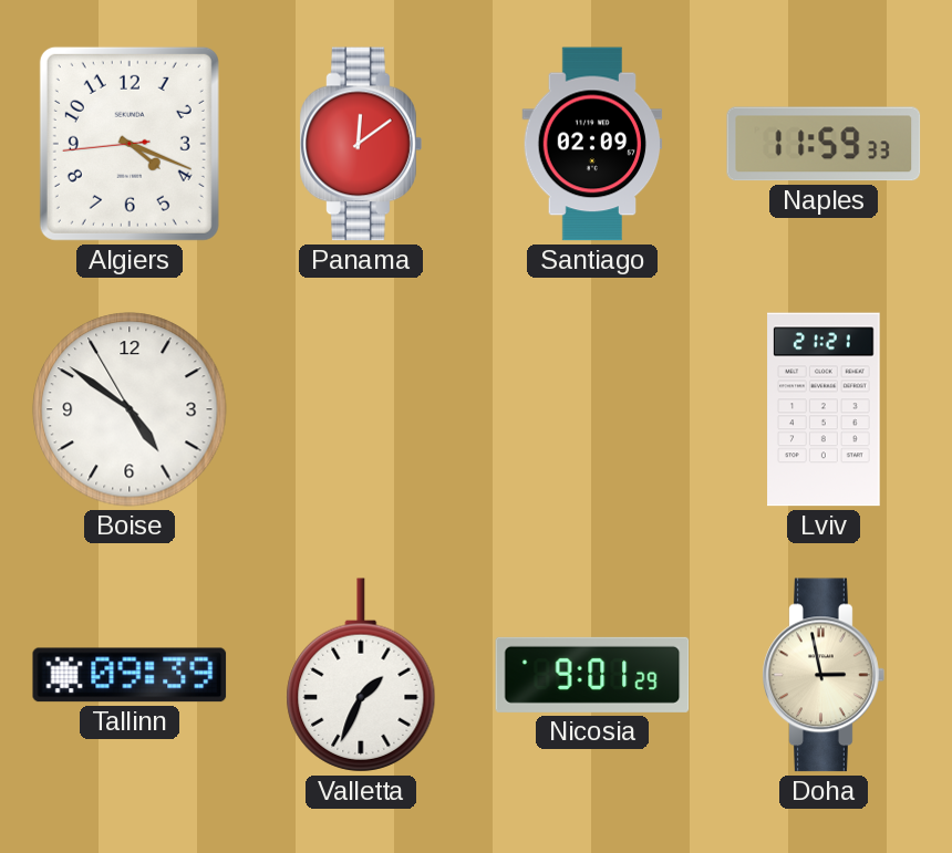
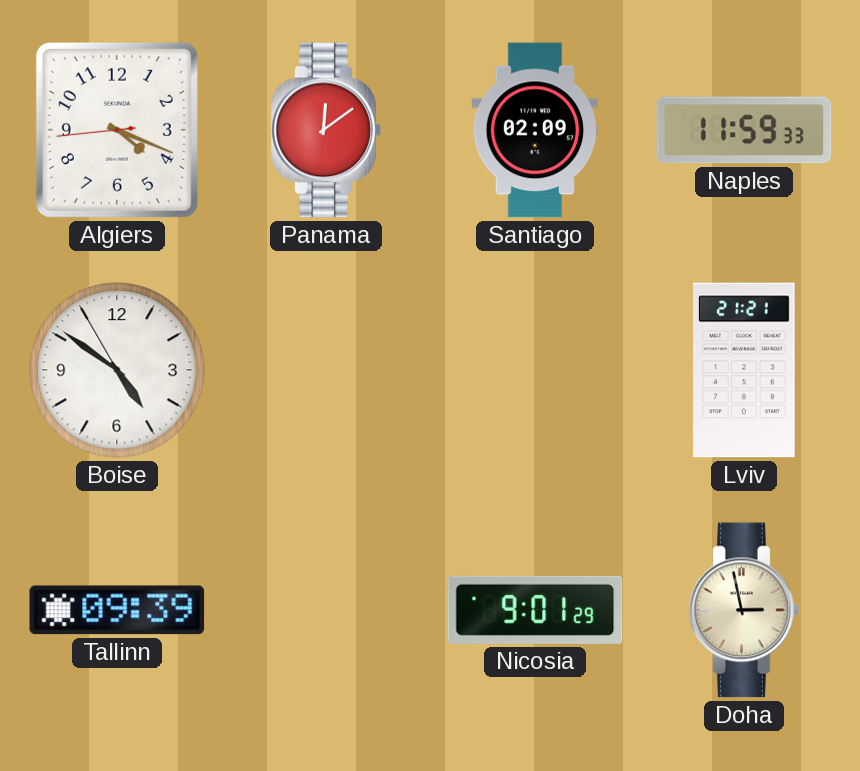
Valletta: 1:34 -> none
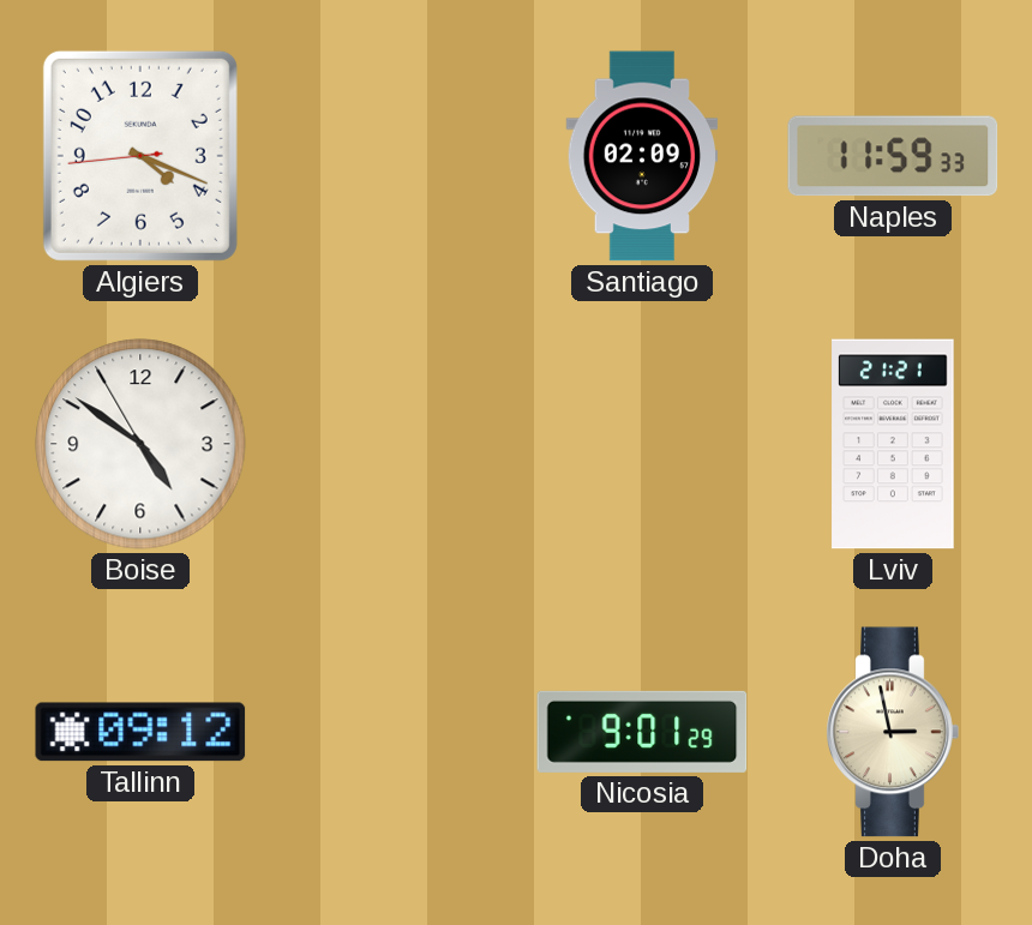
Panama: 12:09 -> none
Tallinn: 09:39 -> 09:12
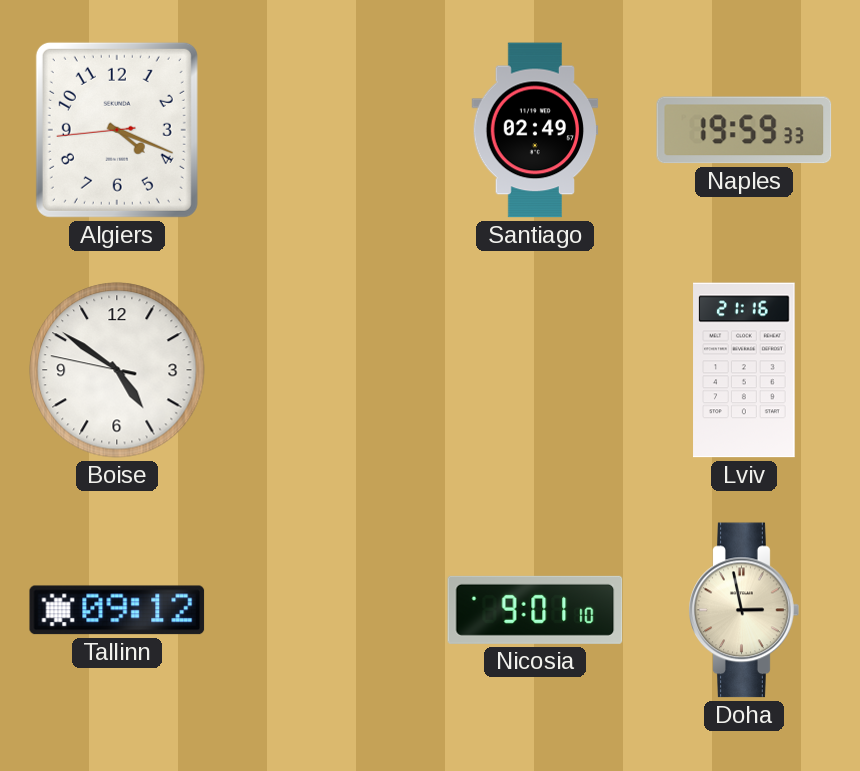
Santiago: 02:09 -> 02:49
Naples: 11:59 -> 19:59
Boise: 4:50:55 -> 4:50:47
Lviv: 21:21 -> 21:16
Nicosia: 9:01:29 -> 9:01:10
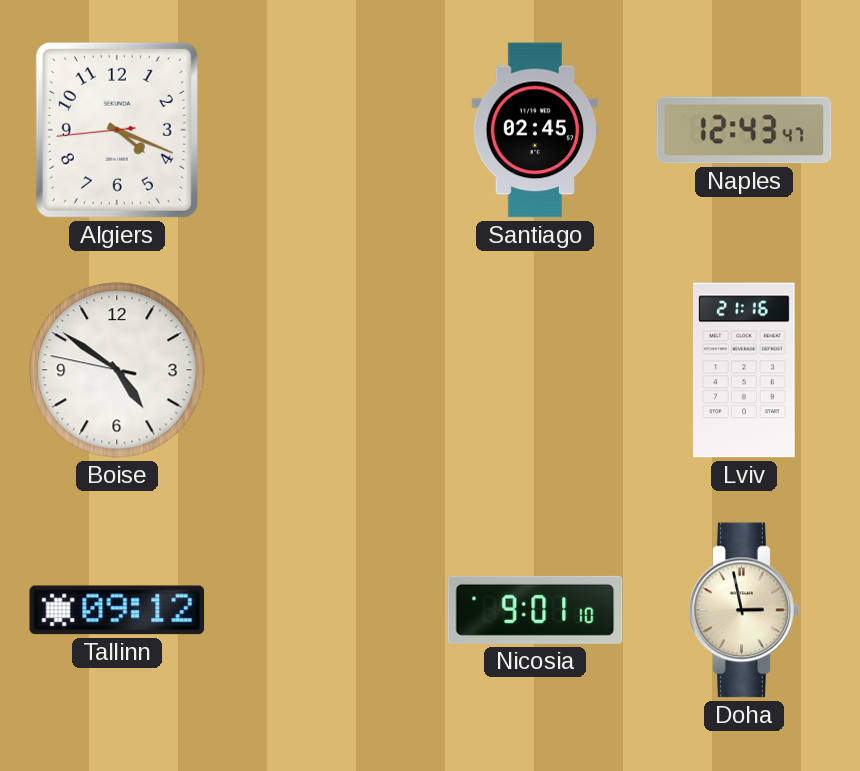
Santiago: 02:49 -> 02:45
Naples: 19:59 -> 12:43
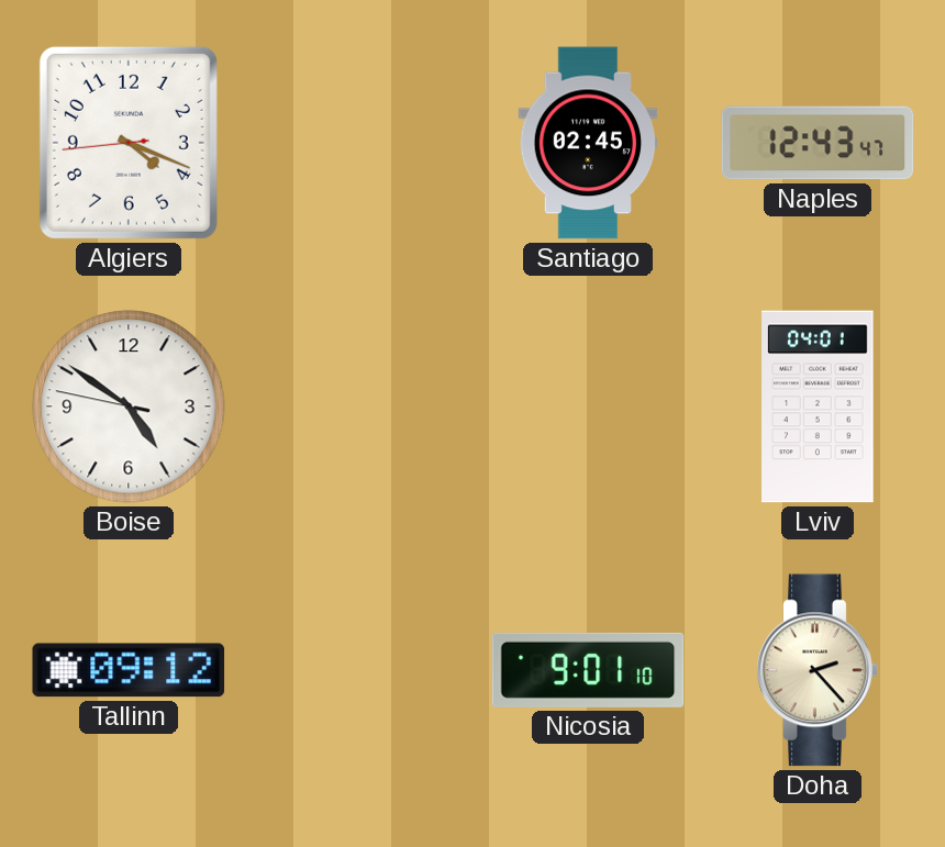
Lviv: 21:16 -> 04:01
Doha: 2:58 -> 2:23
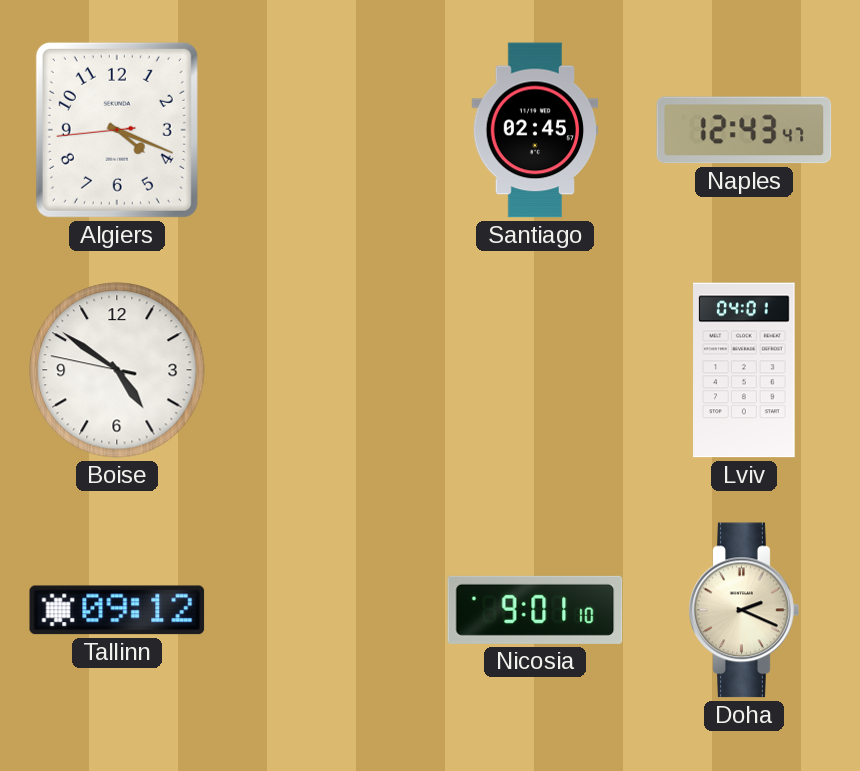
Doha: 2:23 -> 2:19
